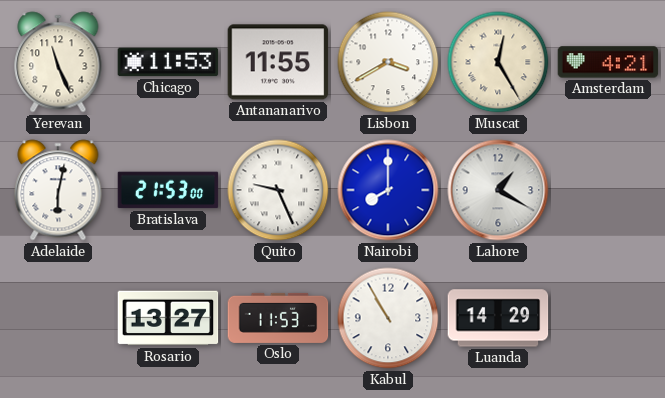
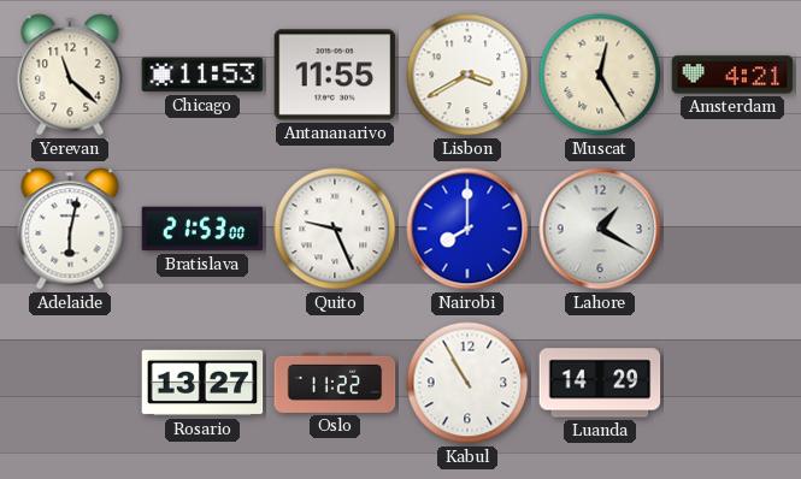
Yerevan: 11:26 -> 11:22
Oslo: 11:53 -> 11:22
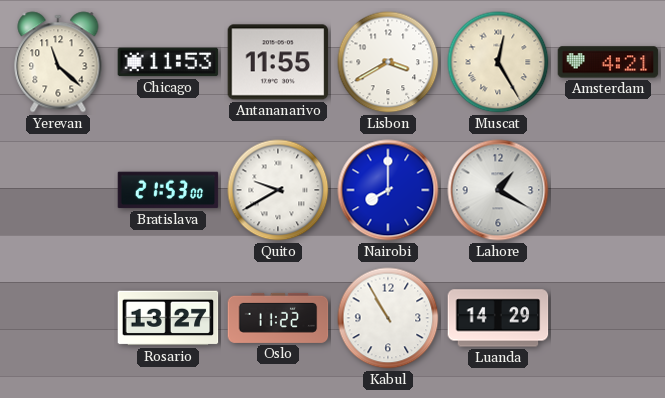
Adelaide: 6:02 -> none
Quito: 9:26 -> 9:40
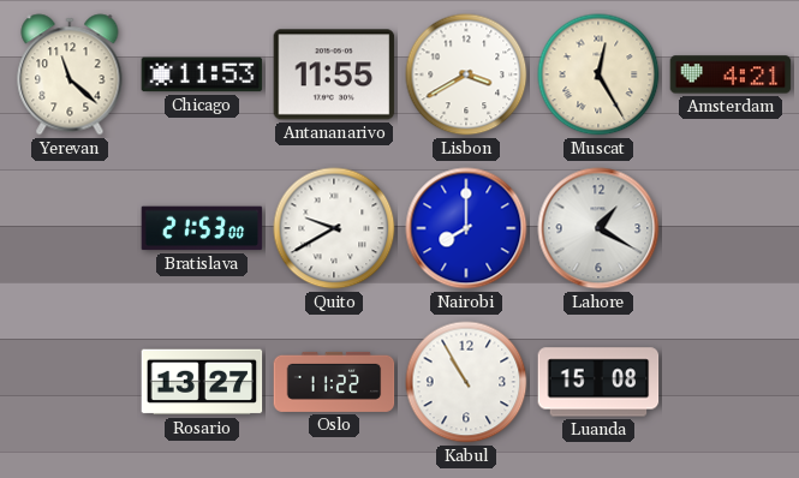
Luanda: 14:29 -> 15:08
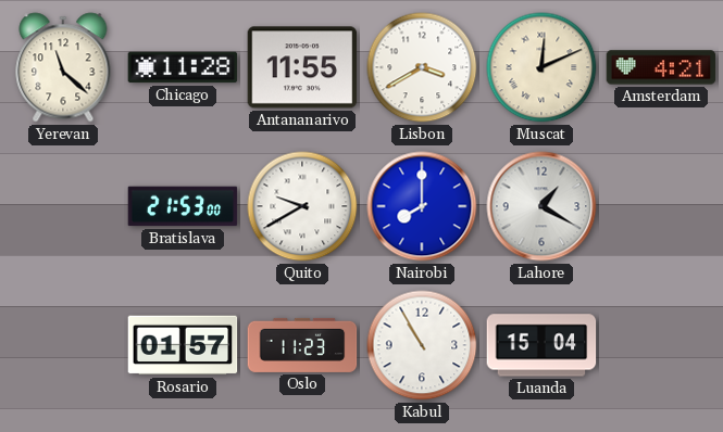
Chicago: 11:53 -> 11:28
Muscat: 12:25 -> 12:11
Rosario: 13:27 -> 01:57
Oslo: 11:22 -> 11:23
Luanda: 15:08 -> 15:04
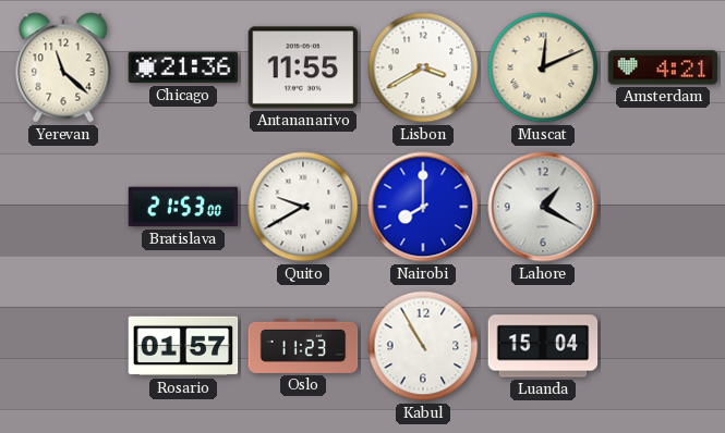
Chicago: 11:28 -> 21:36
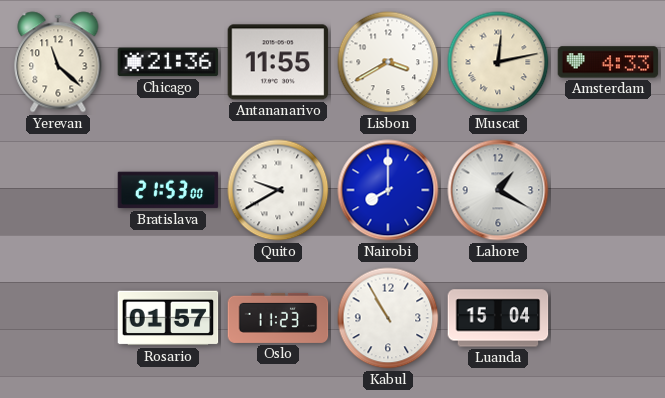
Muscat: 12:11 -> 12:13
Amsterdam: 4:21 -> 4:33
